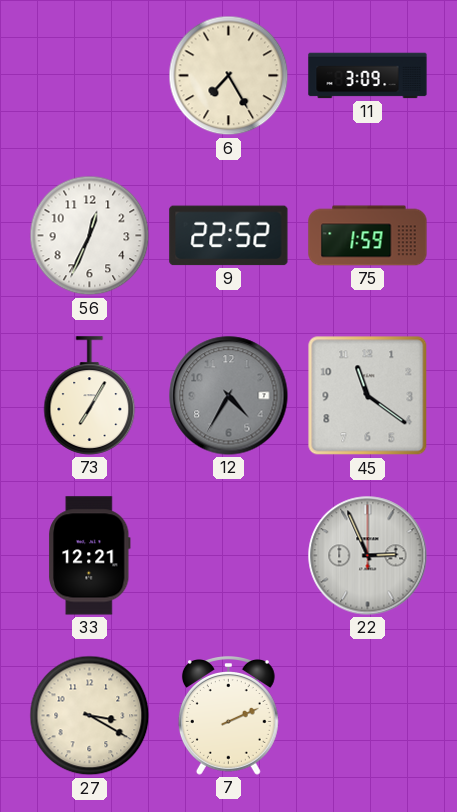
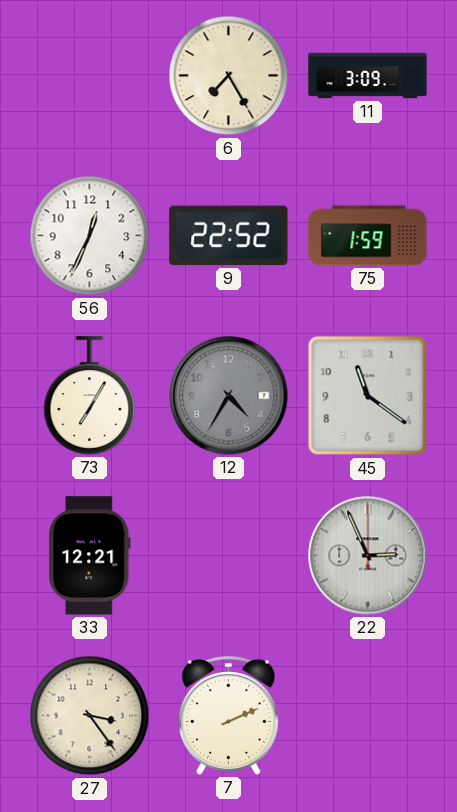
27: 3:20 -> 3:24
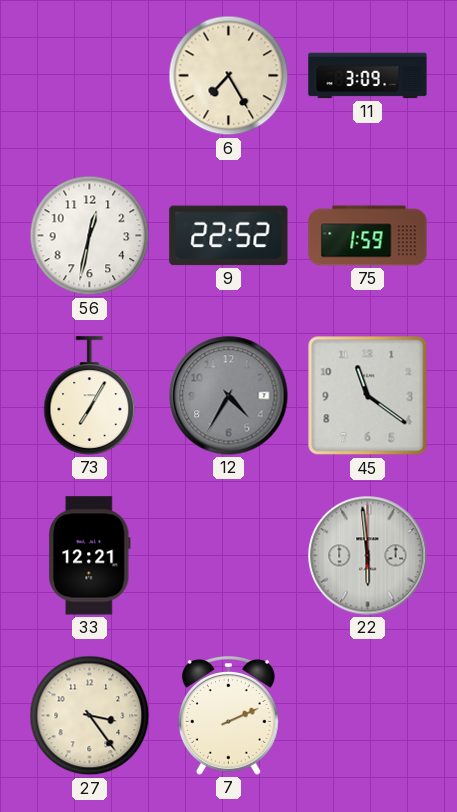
56: 12:34 -> 12:32
22: 2:56 -> 5:59
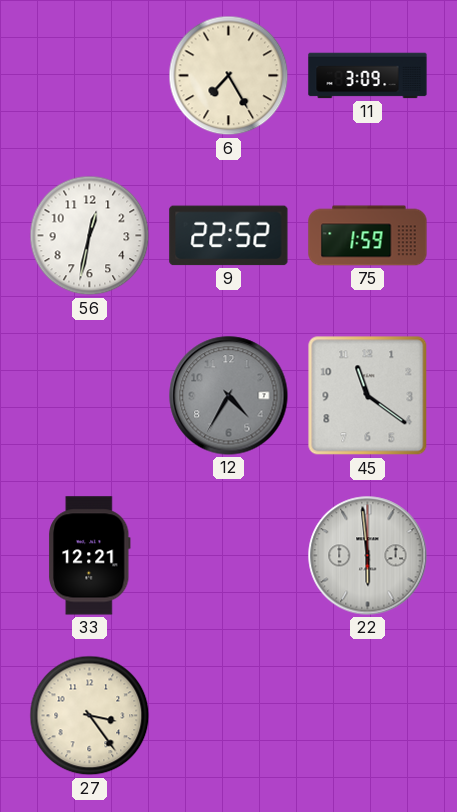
73: 7:05 -> none
7: 2:11 -> none
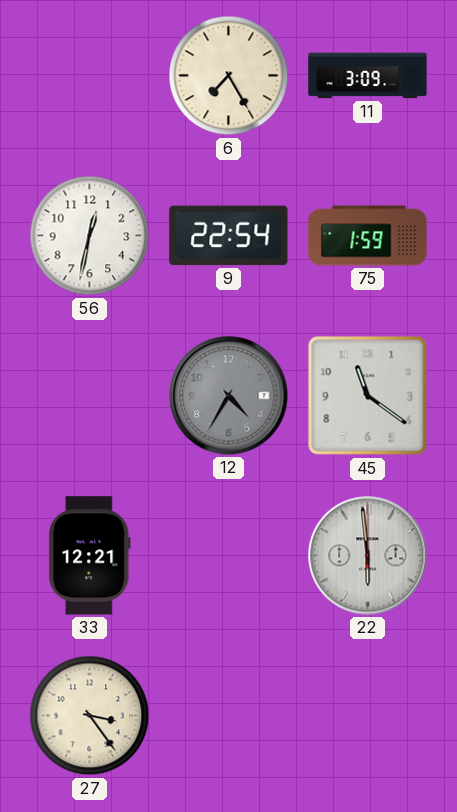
9: 22:52 -> 22:54
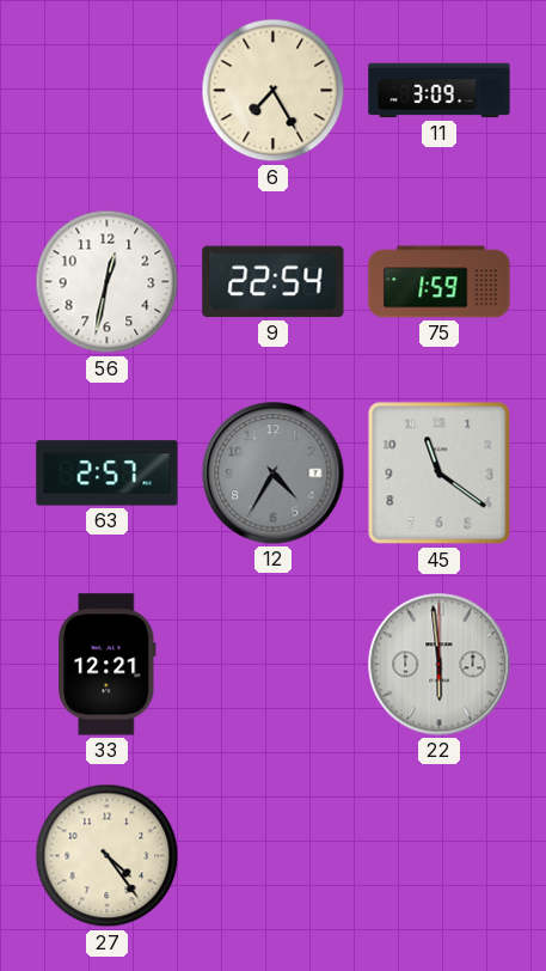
63: none -> 2:57
27: 3:24 -> 4:24
